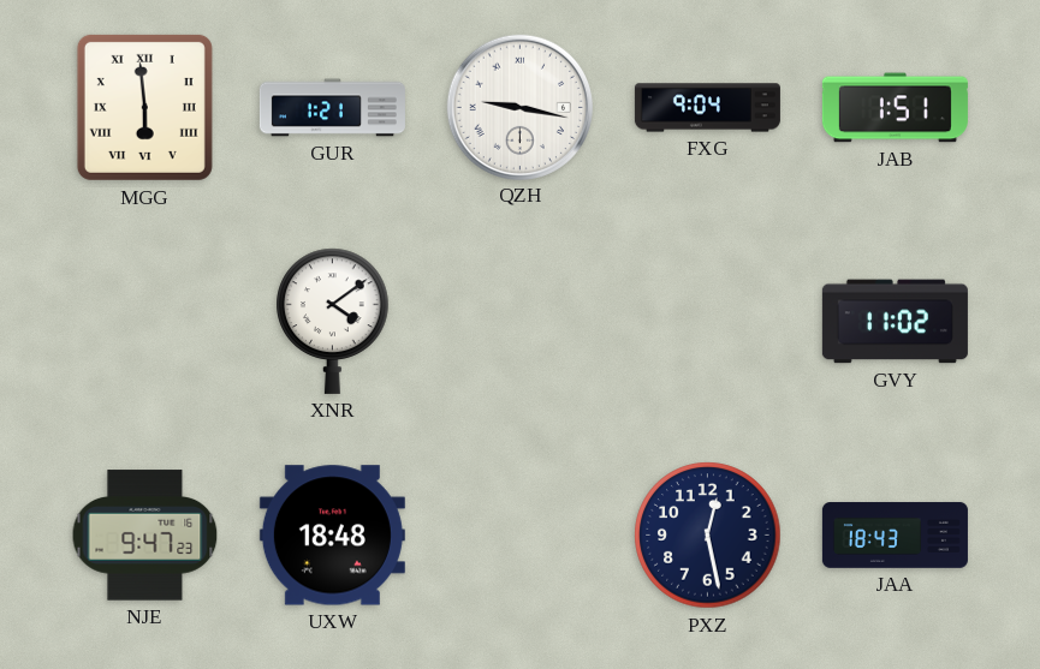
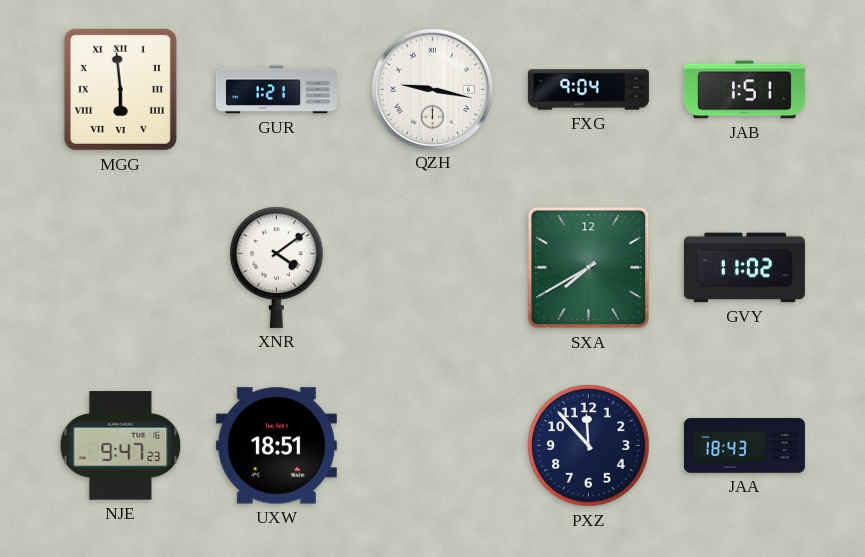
SXA: none -> 7:40
UXW: 18:48 -> 18:51
PXZ: 12:28 -> 11:53
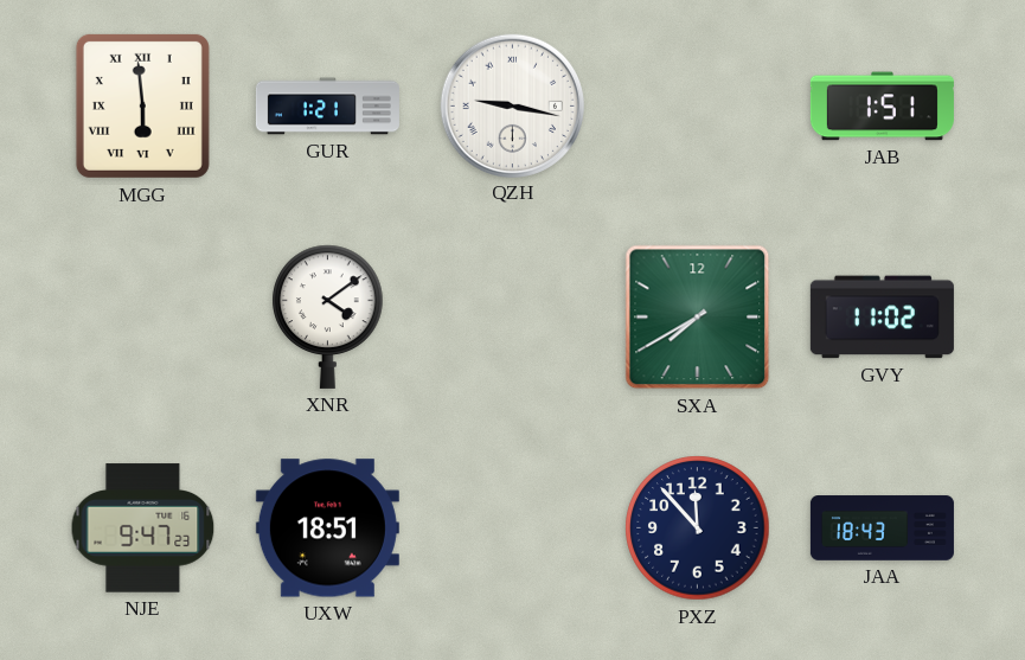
FXG: 9:04 -> none
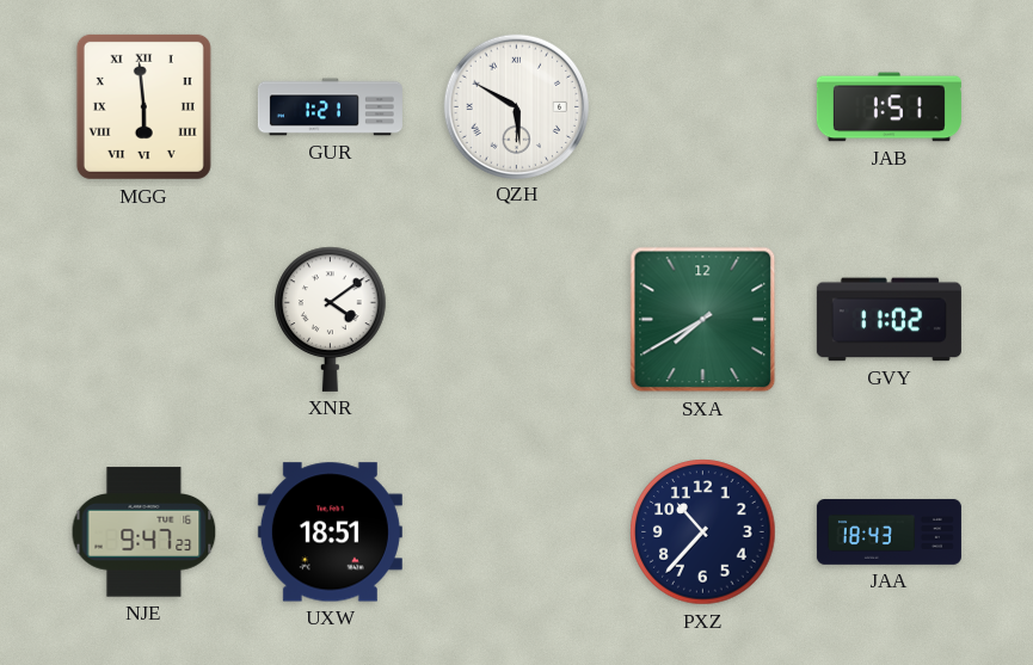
QZH: 9:17 -> 5:50
PXZ: 11:53 -> 10:37
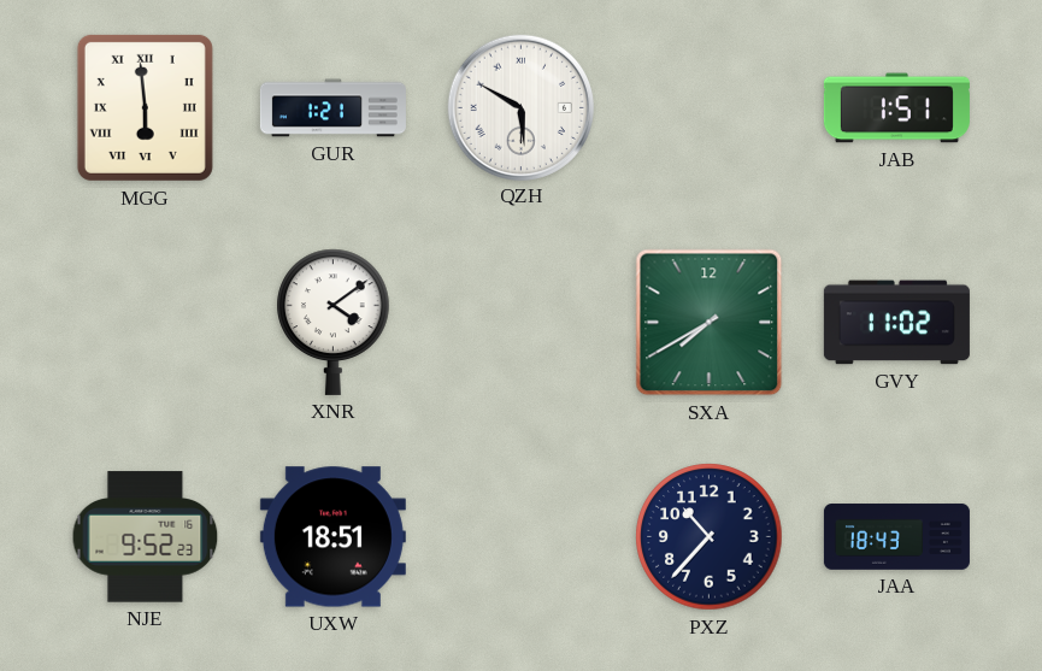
NJE: 9:47 -> 9:52
